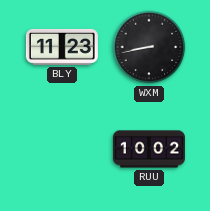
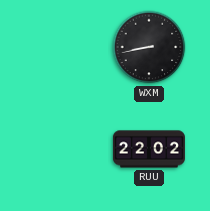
BLY: 11:23 -> none
RUU: 10:02 -> 22:02
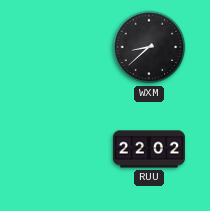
WXM: 8:43 -> 8:38
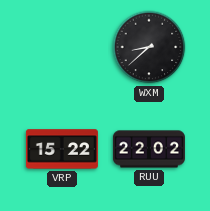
VRP: none -> 15:22
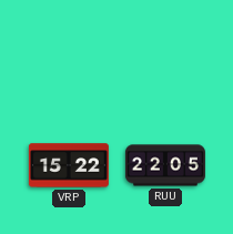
WXM: 8:38 -> none
RUU: 22:02 -> 22:05
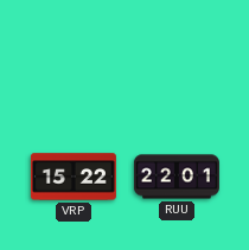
RUU: 22:05 -> 22:01
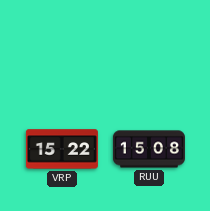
RUU: 22:01 -> 15:08
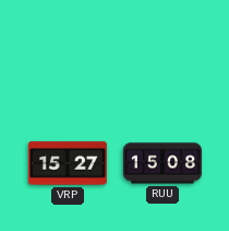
VRP: 15:22 -> 15:27
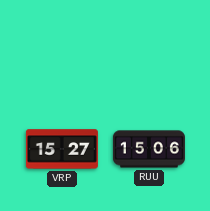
RUU: 15:08 -> 15:06
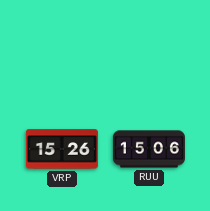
VRP: 15:27 -> 15:26
